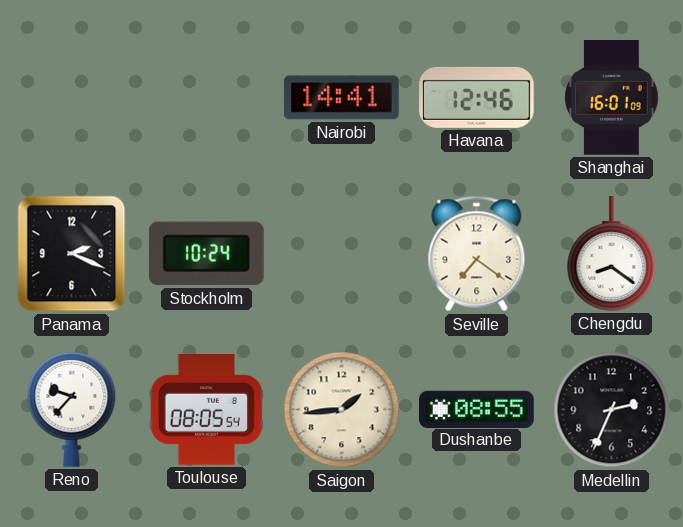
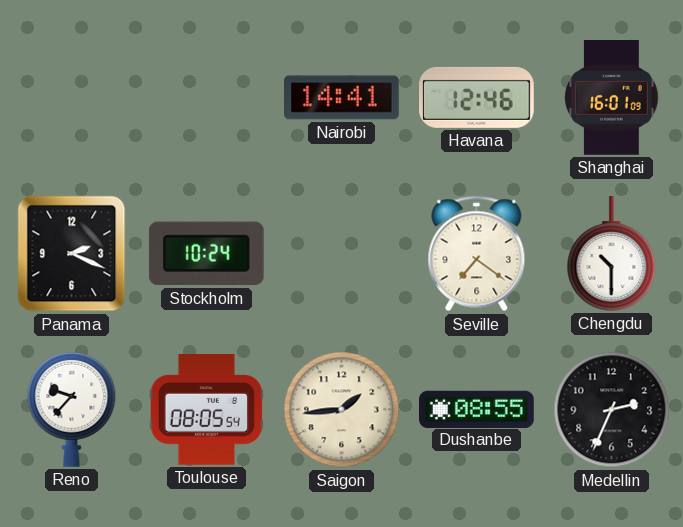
Chengdu: 8:21 -> 10:30
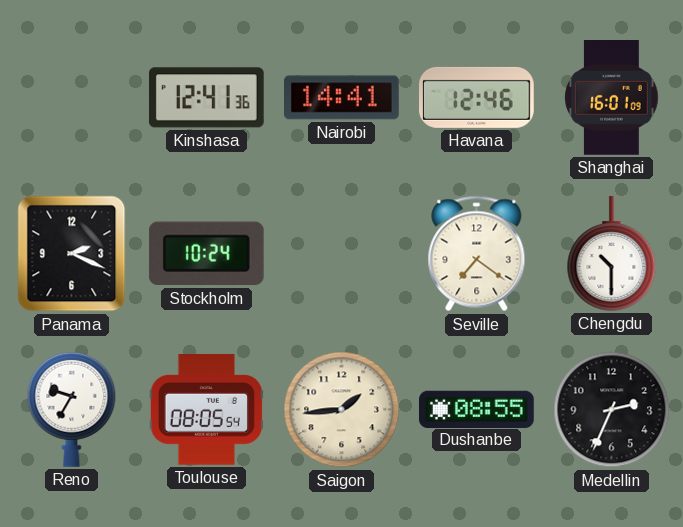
Kinshasa: none -> 12:41
Reno: 9:37 -> 9:35
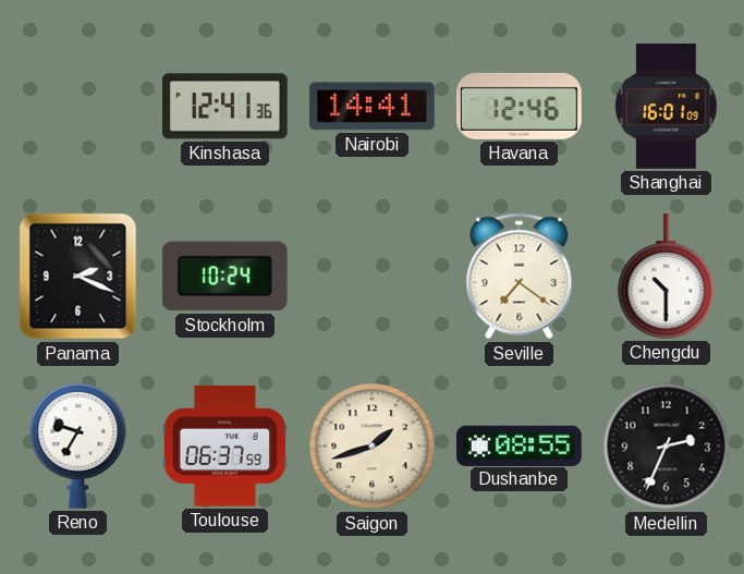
Toulouse: 08:05 -> 06:37
Saigon: 1:44 -> 1:42
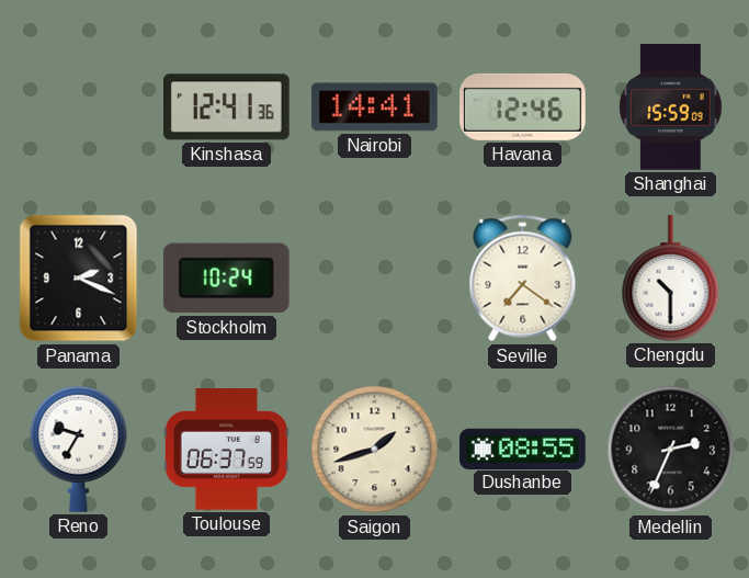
Shanghai: 16:01 -> 15:59
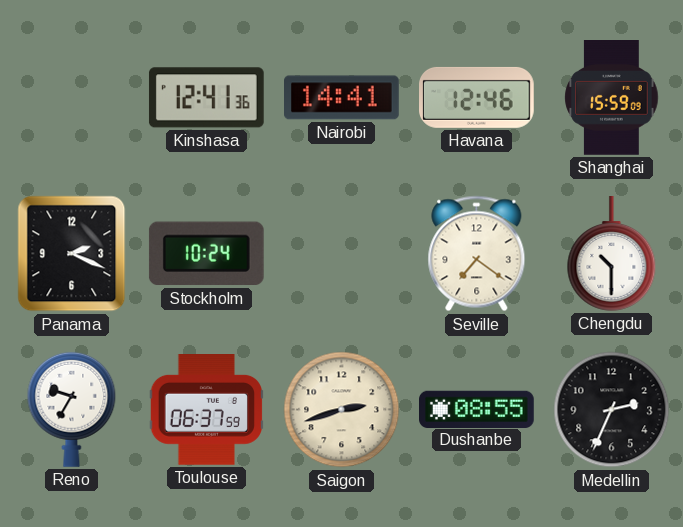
Saigon: 1:42 -> 2:42
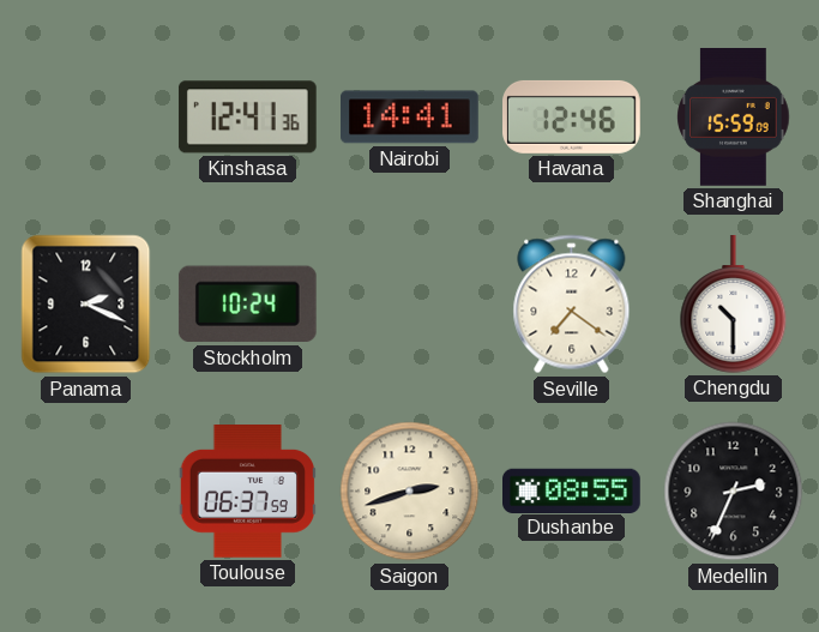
Reno: 9:35 -> none
